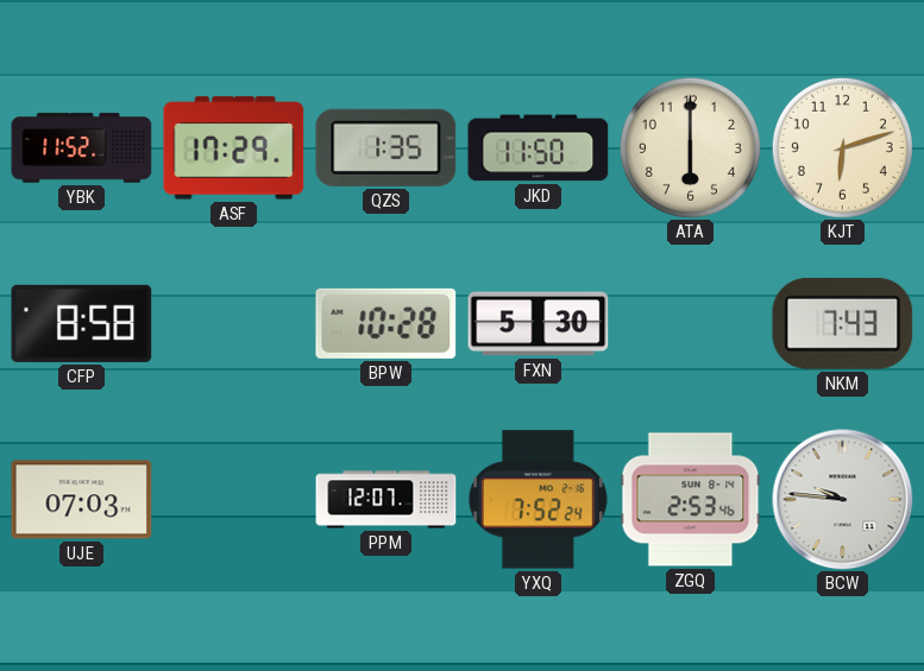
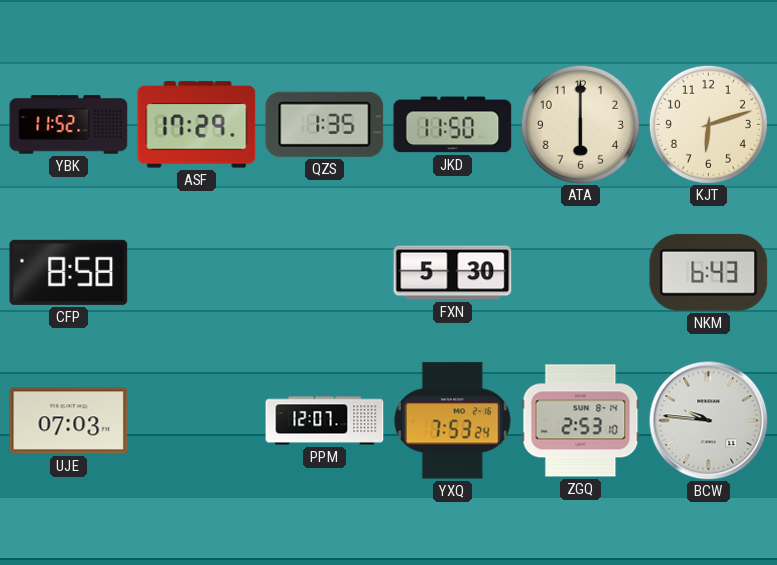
BPW: 10:28 -> none
NKM: 7:43 -> 6:43
YXQ: 7:52 -> 7:53
ZGQ: 2:53:46 -> 2:53:10
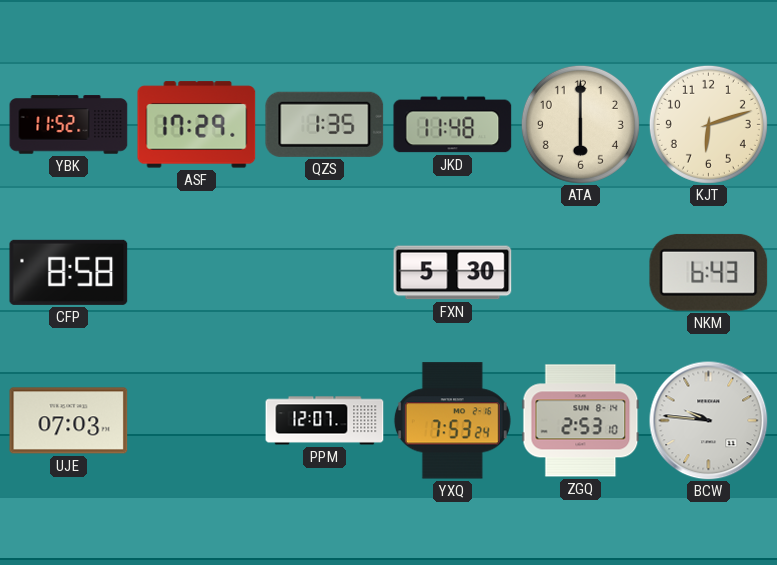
JKD: 11:50 -> 11:48
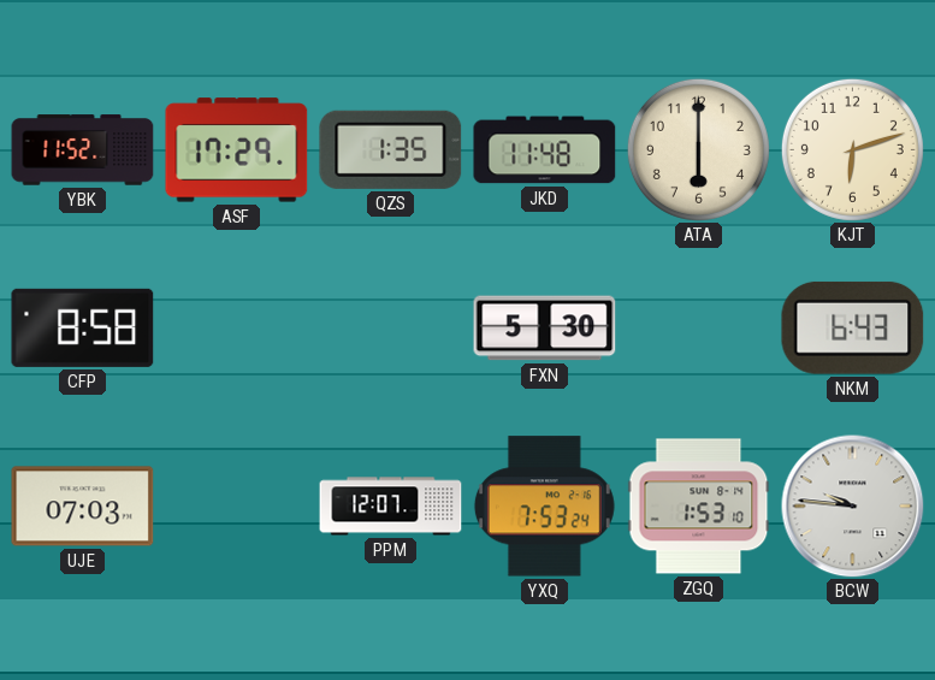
ZGQ: 2:53 -> 1:53
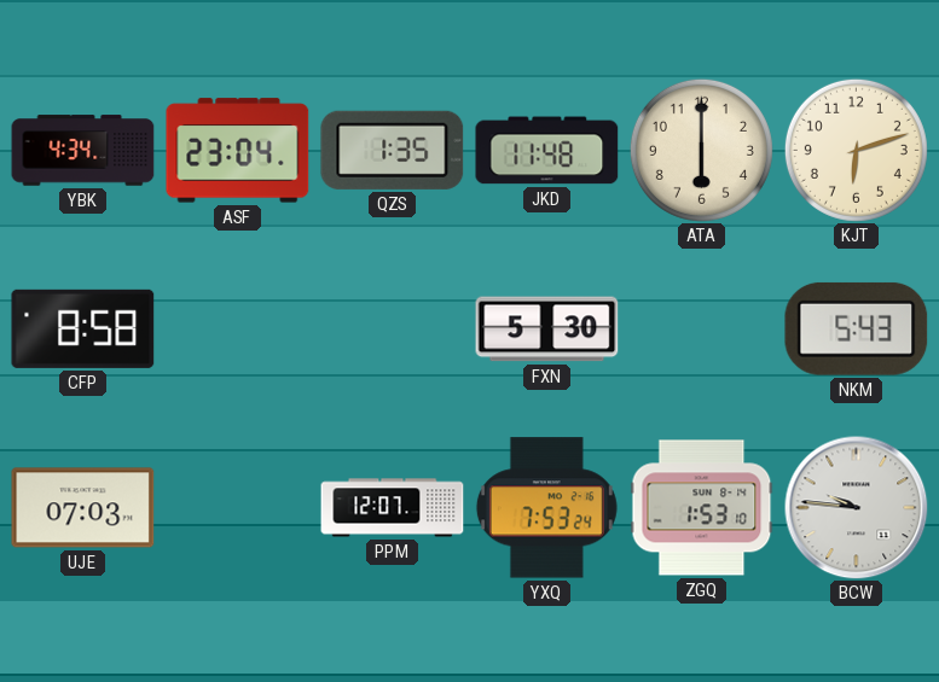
YBK: 11:52 -> 4:34
ASF: 17:29 -> 23:04
NKM: 6:43 -> 5:43
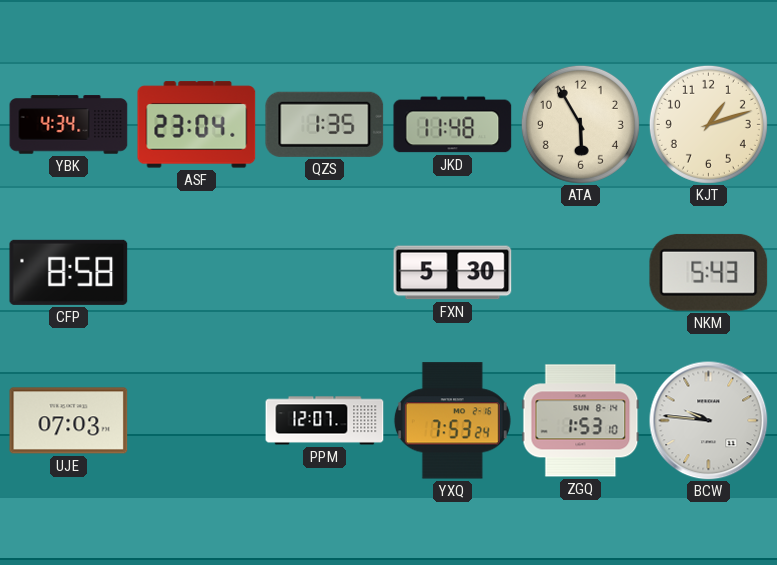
ATA: 6:00 -> 5:55
KJT: 6:12 -> 1:12
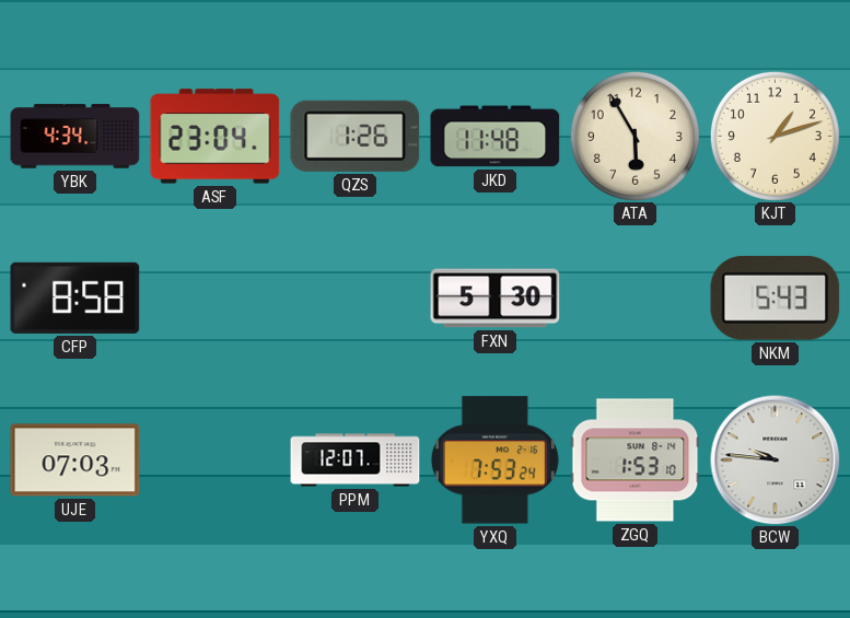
QZS: 1:35 -> 1:26
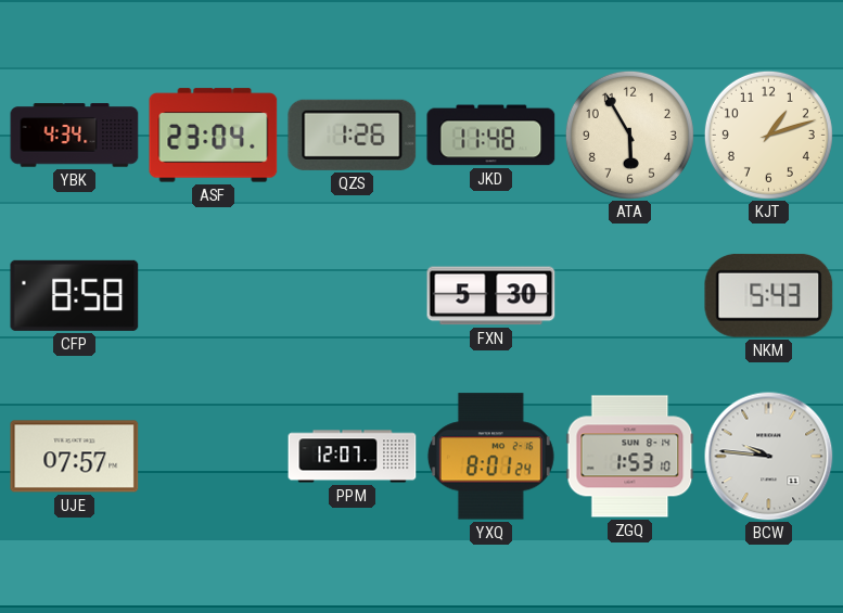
UJE: 07:03 -> 07:57
YXQ: 7:53 -> 8:01
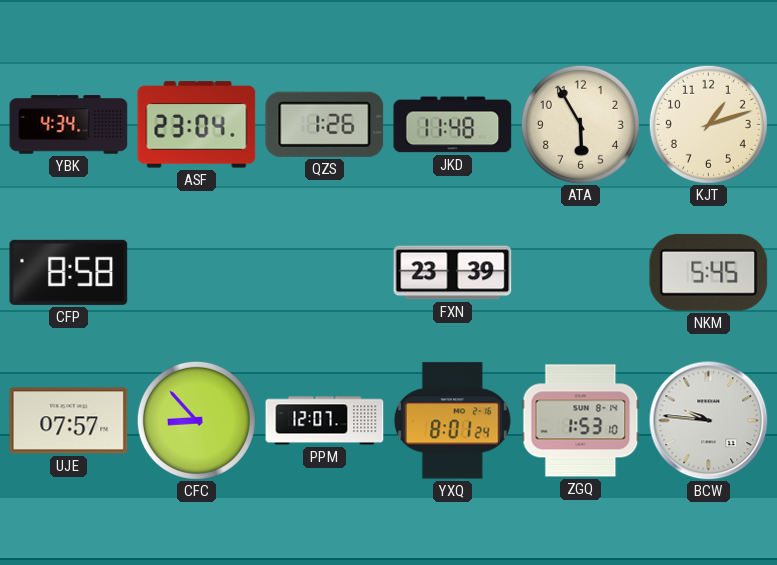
FXN: 5:30 -> 23:39
NKM: 5:43 -> 5:45
CFC: none -> 8:53
